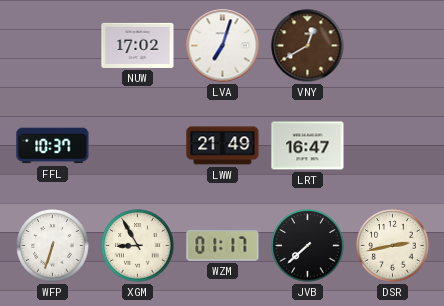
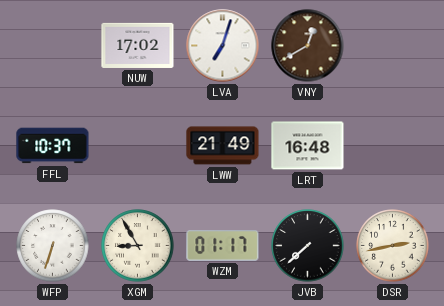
LRT: 16:47 -> 16:48
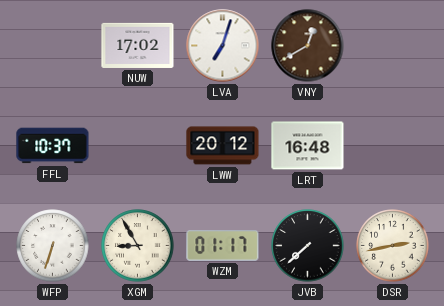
LWW: 21:49 -> 20:12
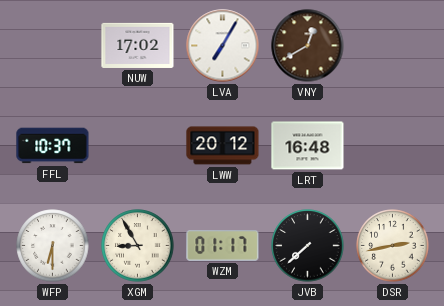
LVA: 7:03 -> 7:05
WFP: 6:33 -> 6:30
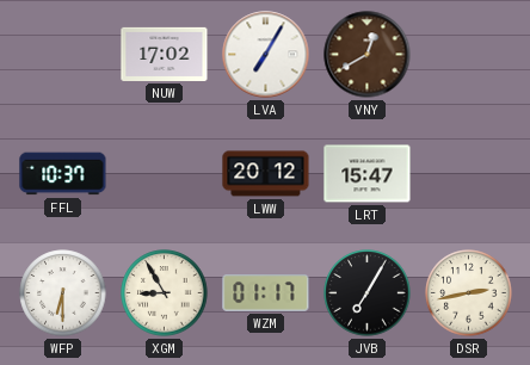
LRT: 16:48 -> 15:47
JVB: 7:38 -> 7:05
